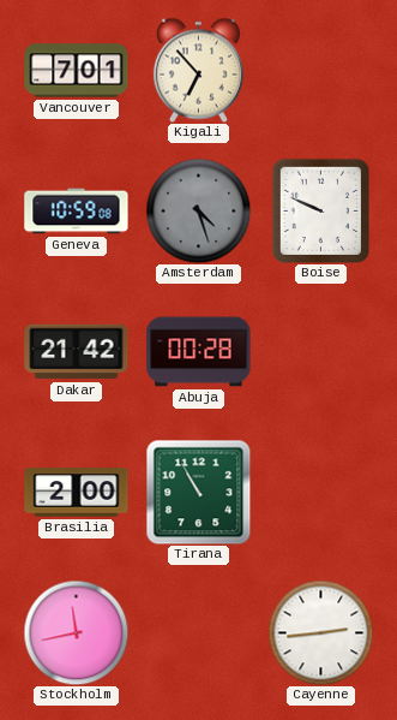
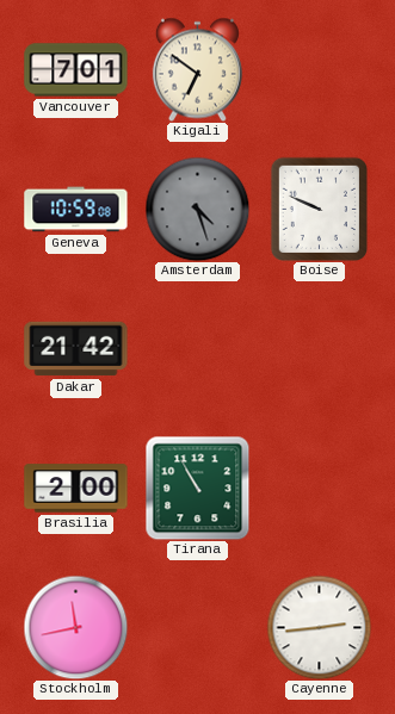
Kigali: 6:53 -> 6:51
Abuja: 00:28 -> none
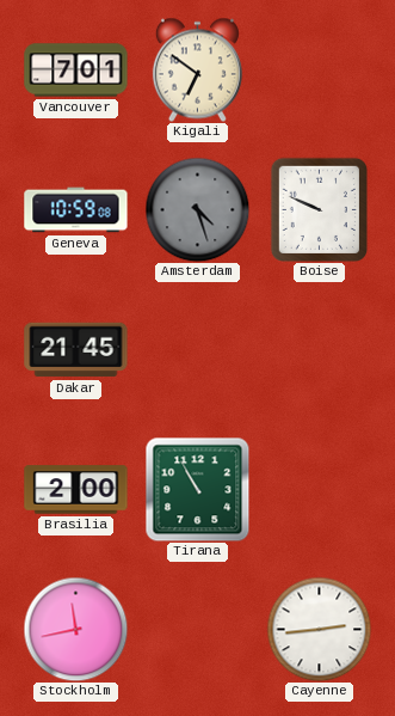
Dakar: 21:42 -> 21:45
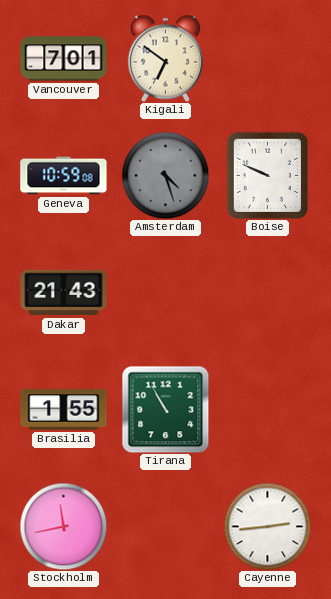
Dakar: 21:45 -> 21:43
Brasilia: 2:00 -> 1:55
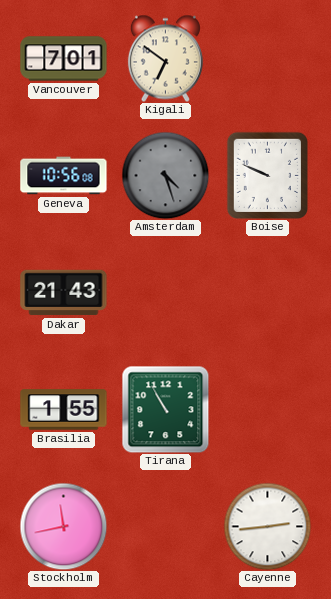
Geneva: 10:59 -> 10:56
